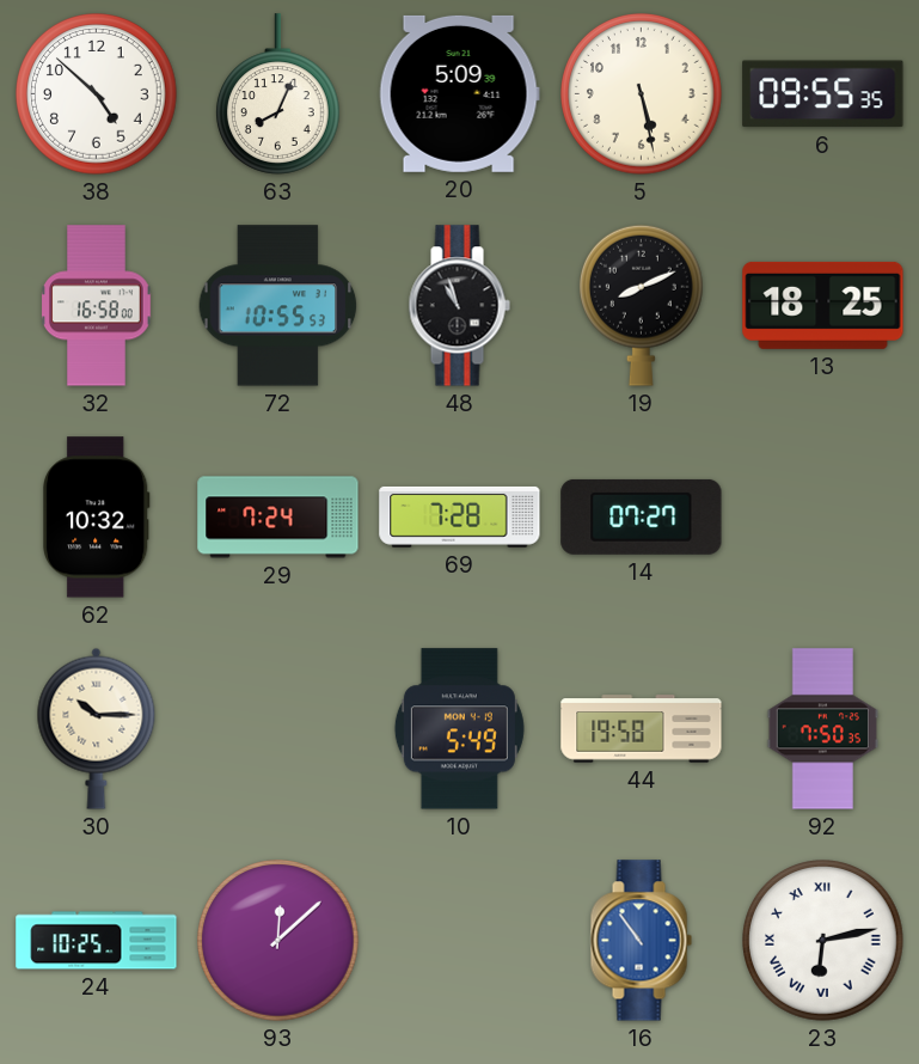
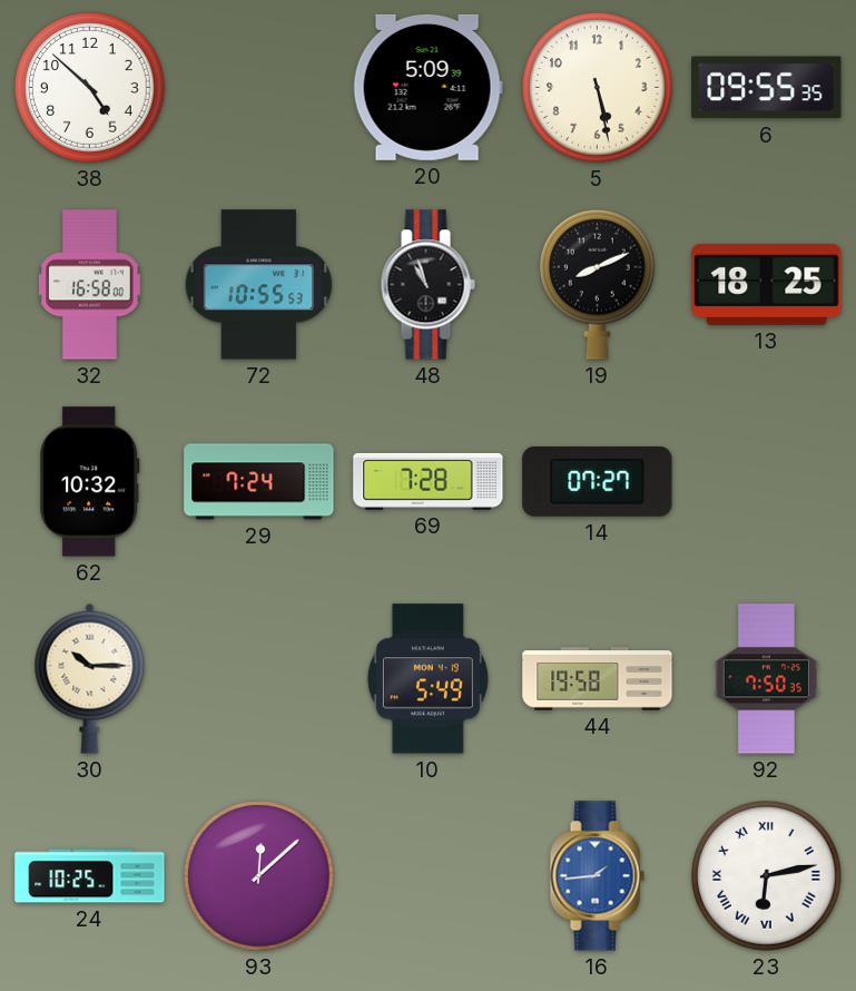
63: 8:04 -> none
16: 10:54 -> 1:44
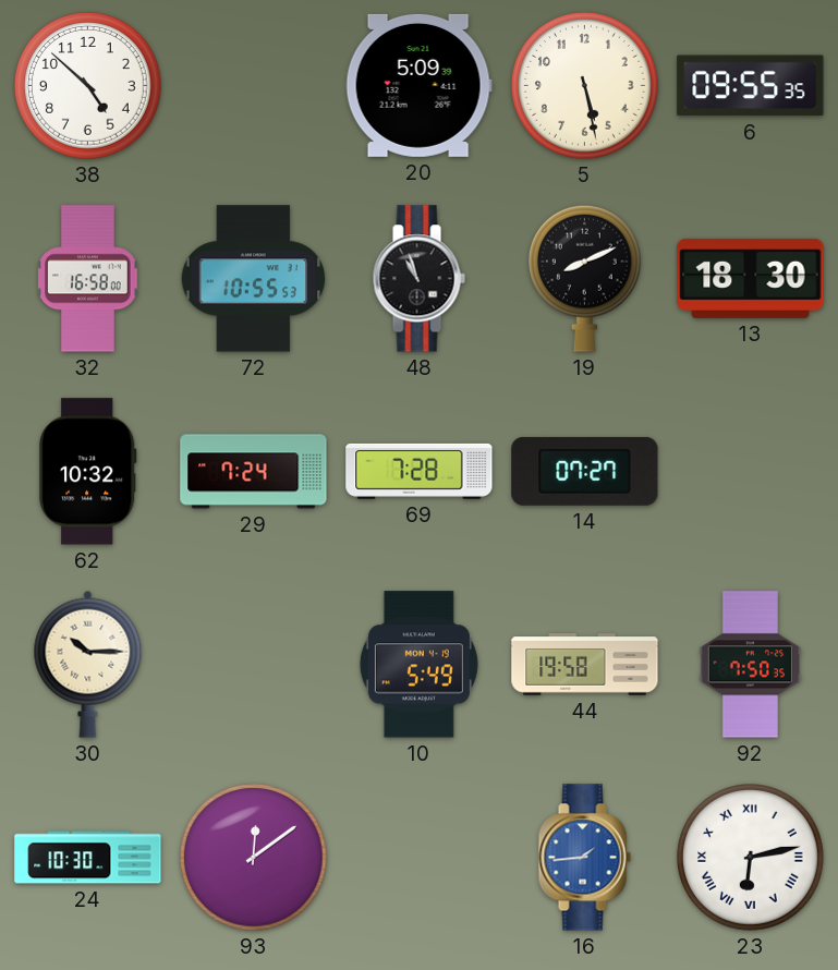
13: 18:25 -> 18:30
24: 10:25 -> 10:30
93: 12:08 -> 12:09
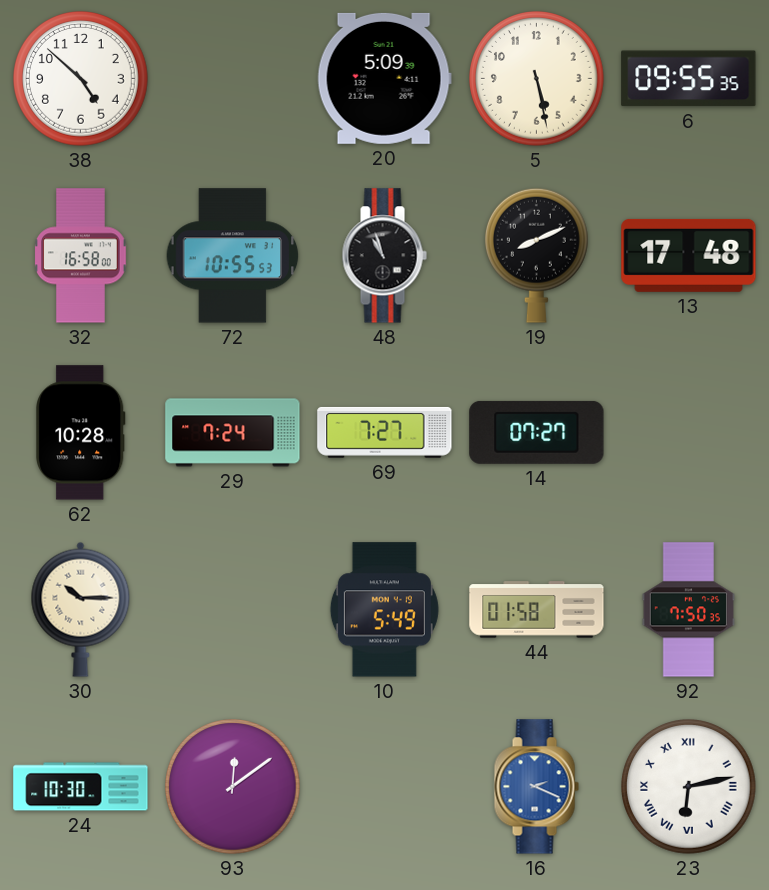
13: 18:30 -> 17:48
62: 10:32 -> 10:28
69: 7:28 -> 7:27
44: 19:58 -> 01:58
16: 1:44 -> 2:19
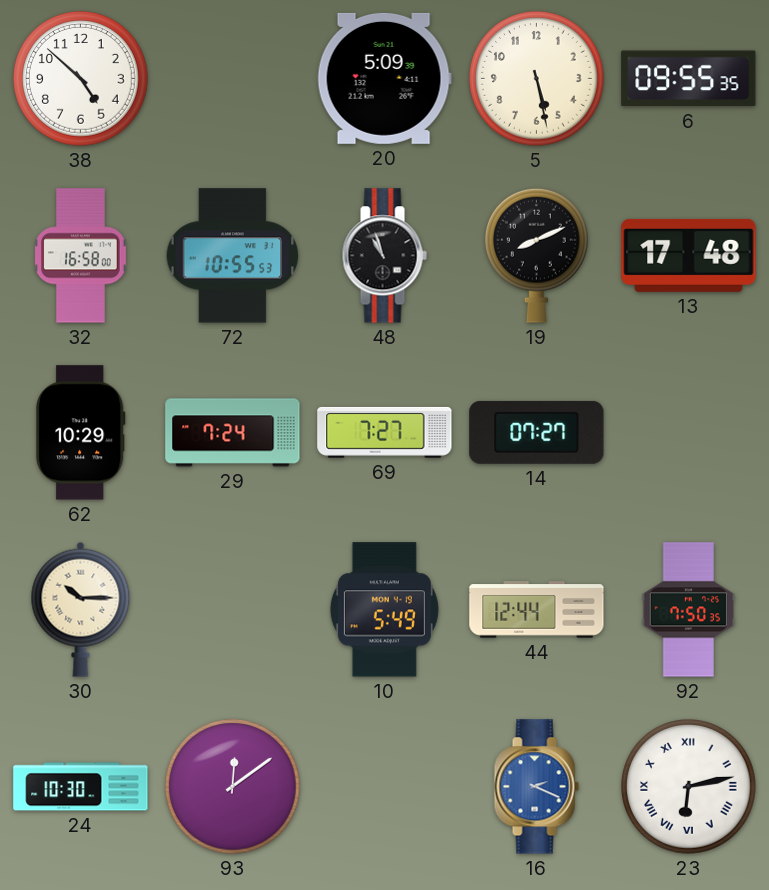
62: 10:28 -> 10:29
44: 01:58 -> 12:44
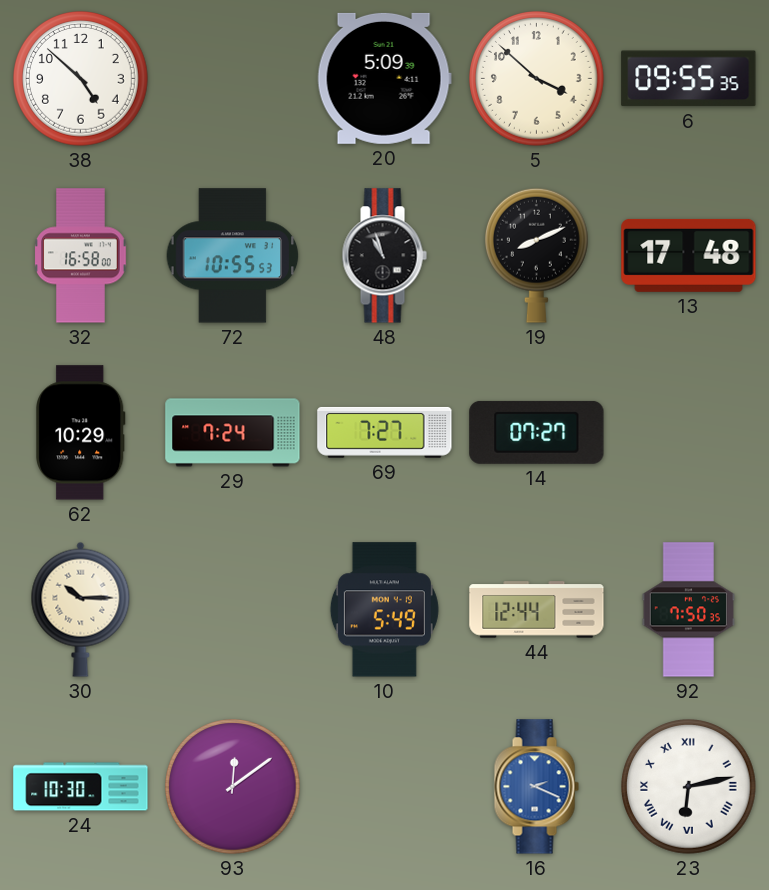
5: 5:28 -> 3:52
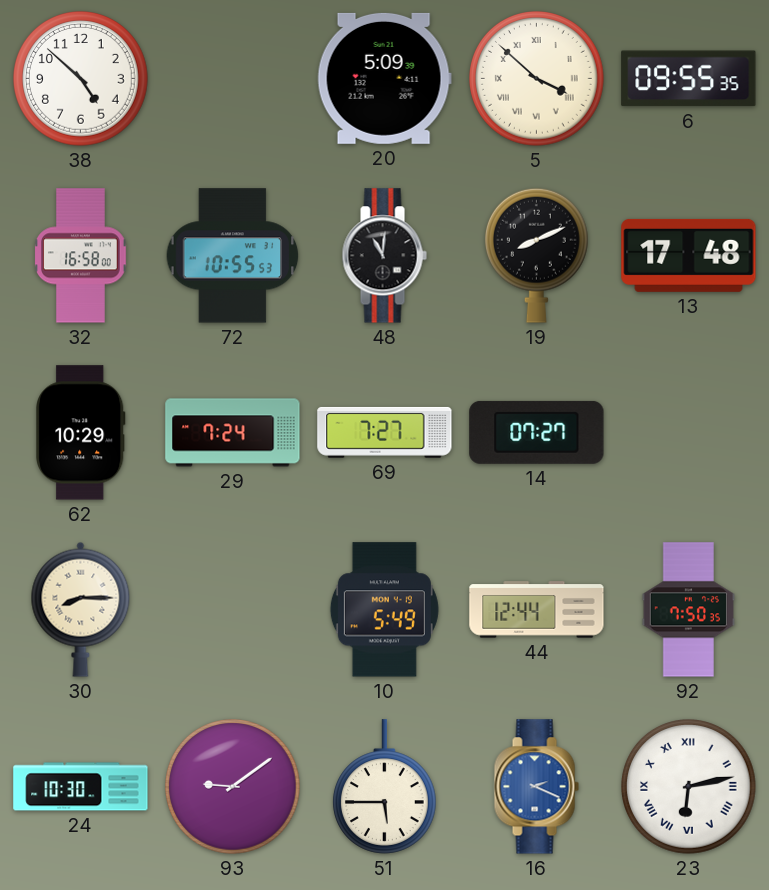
5 numerals: Arabic -> Roman
48: 10:57 -> 11:01
30: 10:15 -> 8:15
93: 12:09 -> 9:09
51: none -> 5:45
